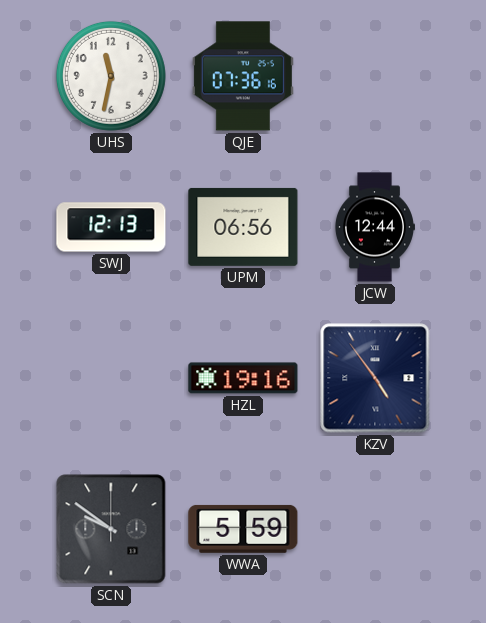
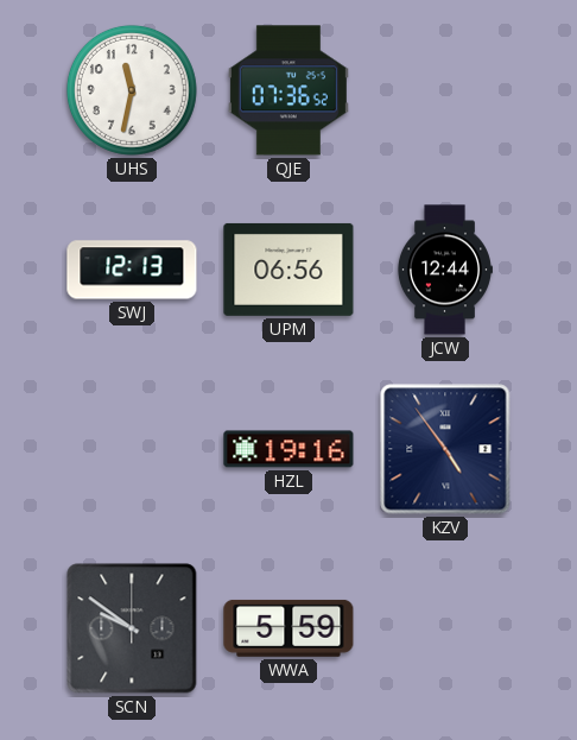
QJE: 07:36:16 -> 07:36:52
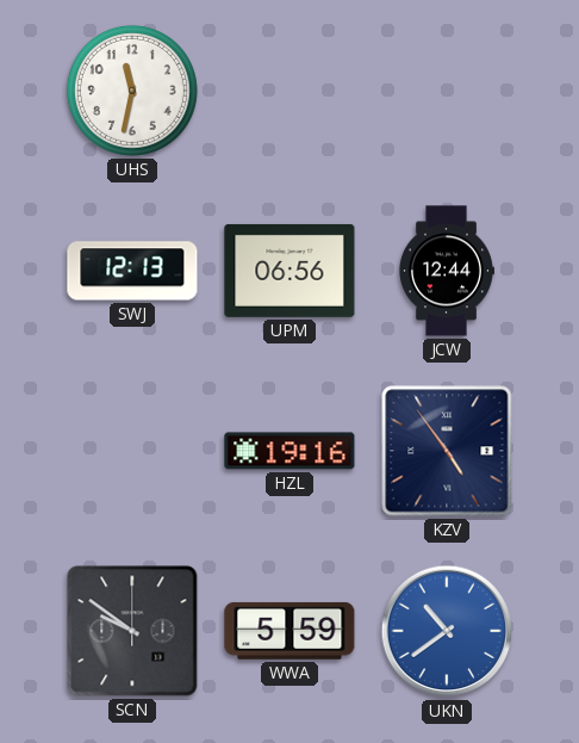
QJE: 07:36 -> none
UKN: none -> 10:39
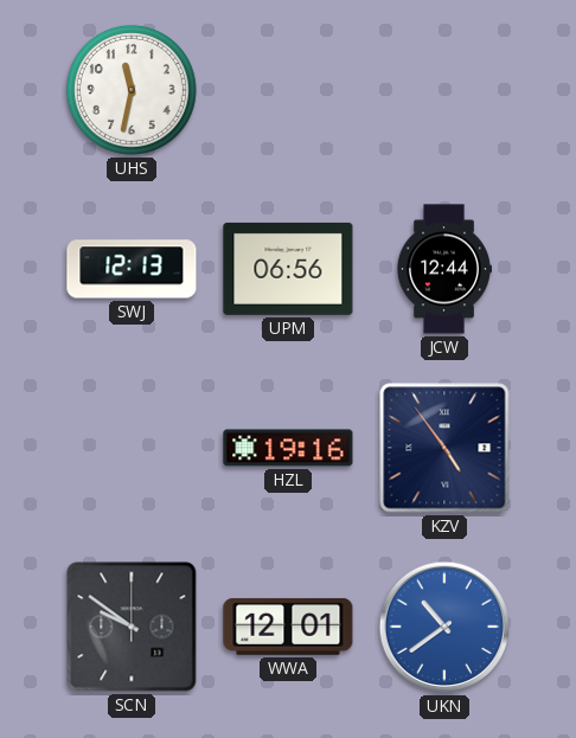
WWA: 5:59 -> 12:01
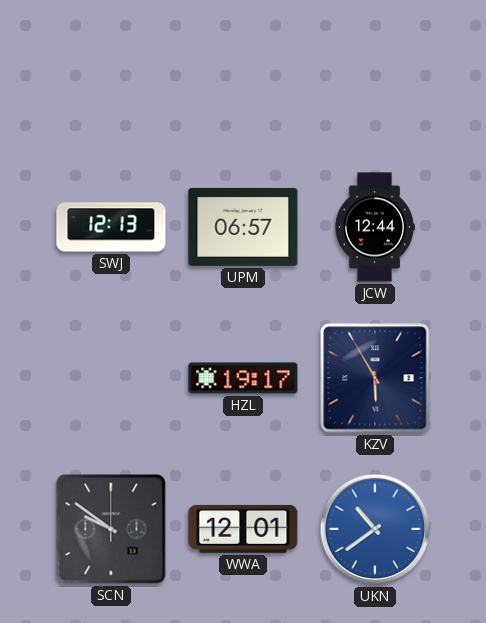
UHS: 11:32 -> none
UPM: 06:56 -> 06:57
HZL: 19:16 -> 19:17
KZV: 4:54 -> 5:55
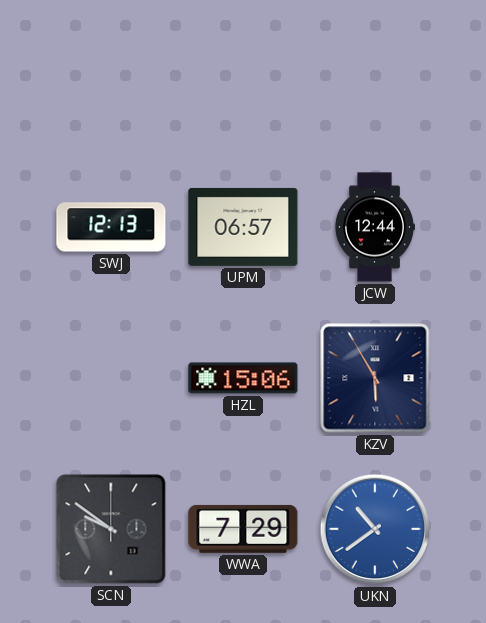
HZL: 19:17 -> 15:06
WWA: 12:01 -> 7:29
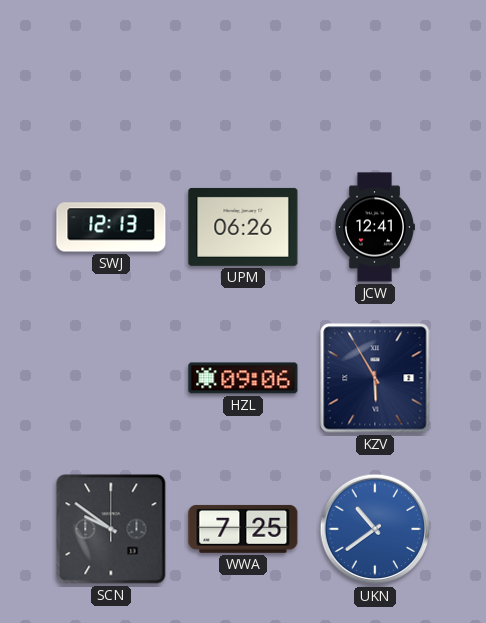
UPM: 06:57 -> 06:26
JCW: 12:44 -> 12:41
HZL: 15:06 -> 09:06
WWA: 7:29 -> 7:25
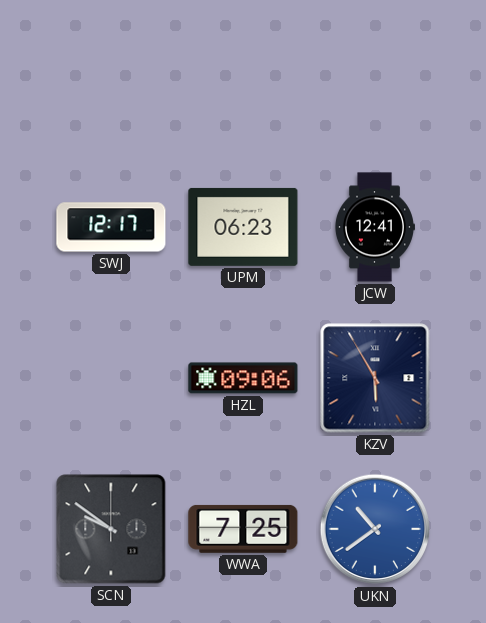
SWJ: 12:13 -> 12:17
UPM: 06:26 -> 06:23
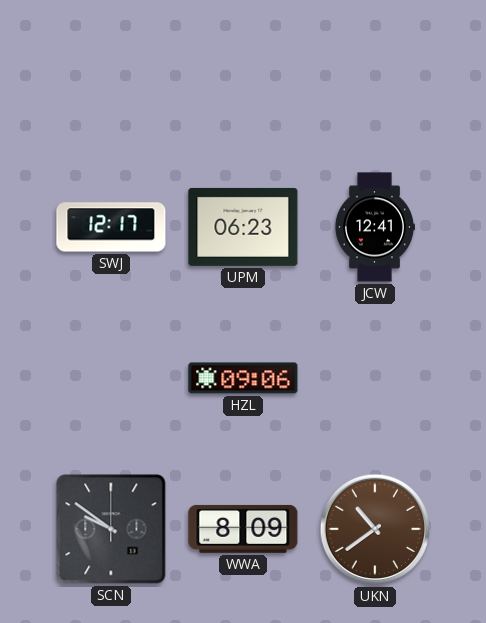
KZV: 5:55 -> none
WWA: 7:25 -> 8:09
UKN dial: blue -> brown
